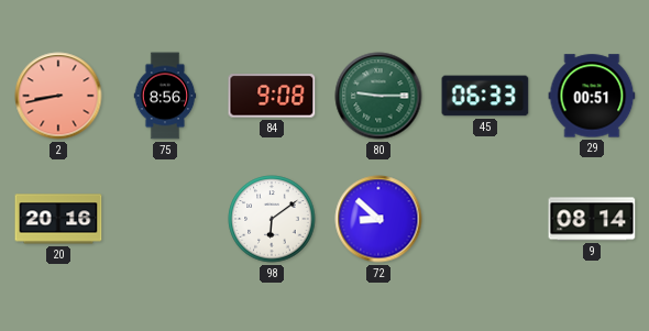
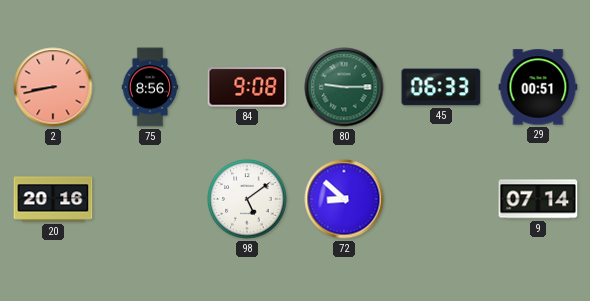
98: 6:09 -> 5:09
9: 08:14 -> 07:14
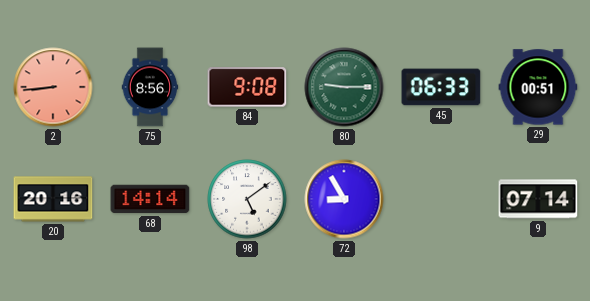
2: 8:43 -> 8:44
68: none -> 14:14
72: 8:52 -> 8:55
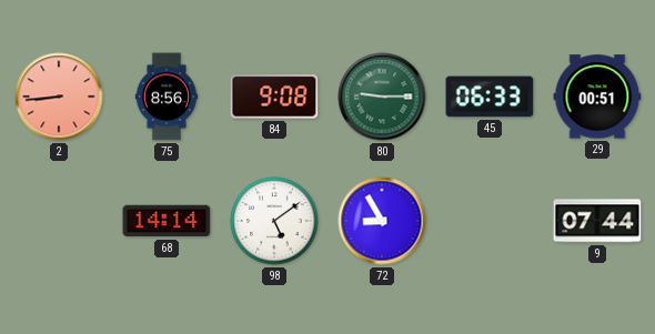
20: 20:16 -> none
9: 07:14 -> 07:44
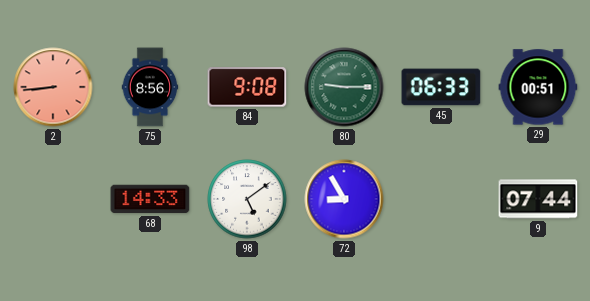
68: 14:14 -> 14:33
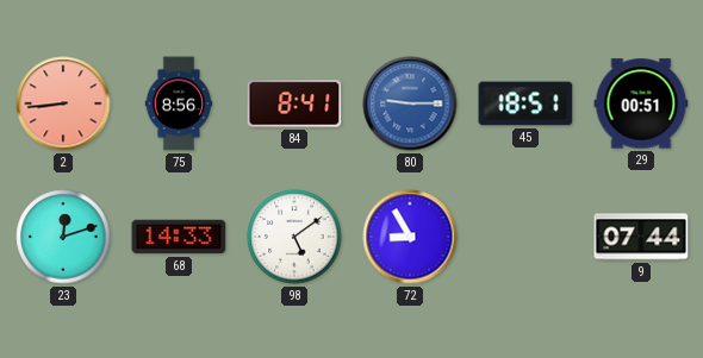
84: 9:08 -> 8:41
80 dial: green -> blue
45: 06:33 -> 18:51
23: none -> 12:12
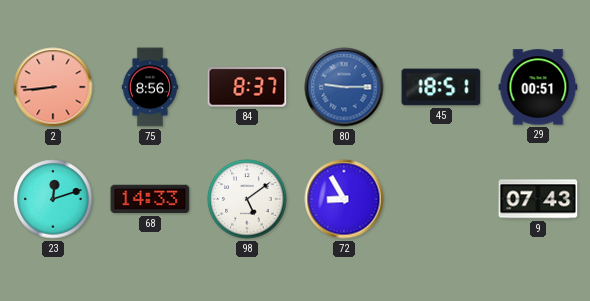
84: 8:41 -> 8:37
9: 07:44 -> 07:43
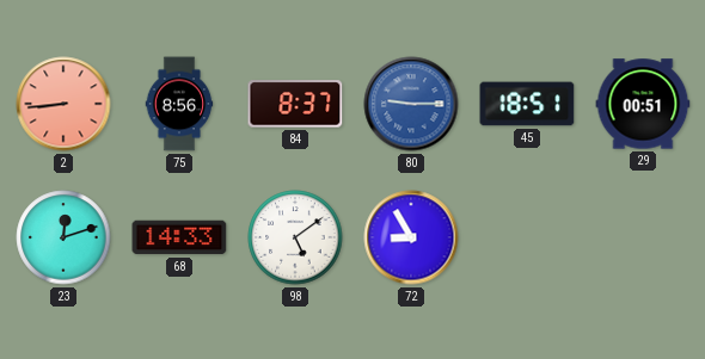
9: 07:43 -> none
